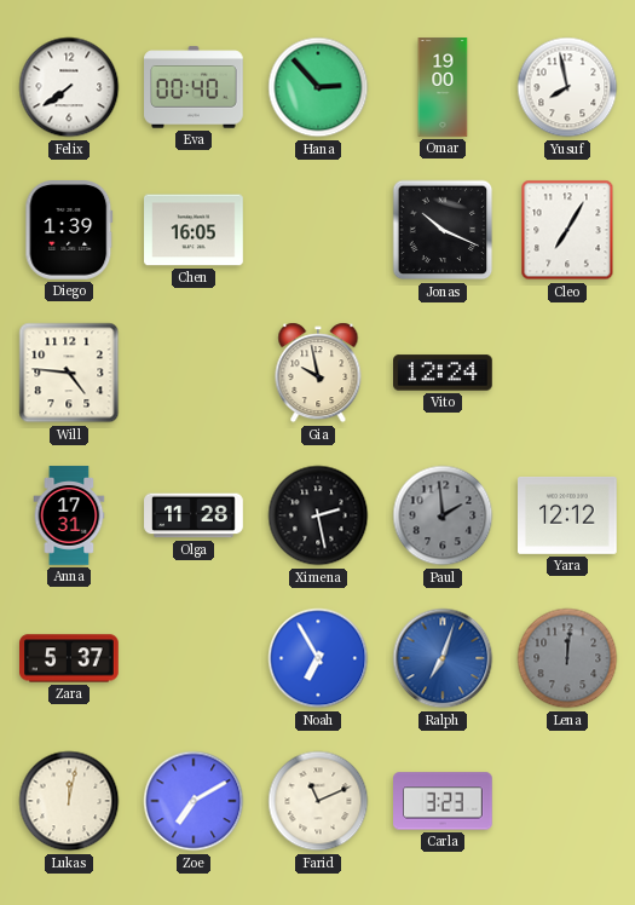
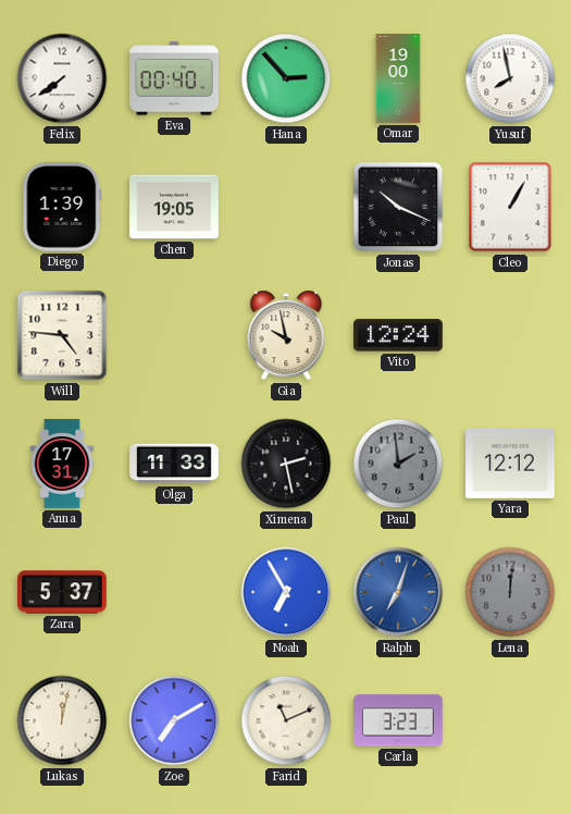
Chen: 16:05 -> 19:05
Cleo: 7:05 -> 1:05
Olga: 11:28 -> 11:33
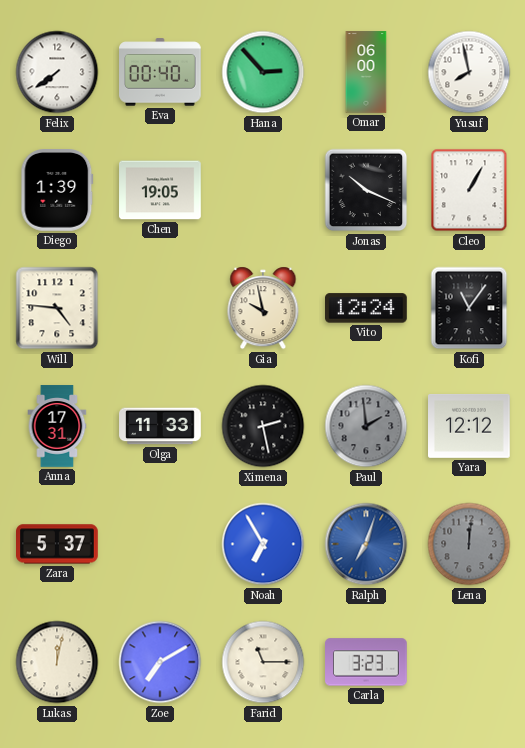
Omar: 19:00 -> 06:00
Kofi: none -> 11:06
Farid: 11:11 -> 11:15
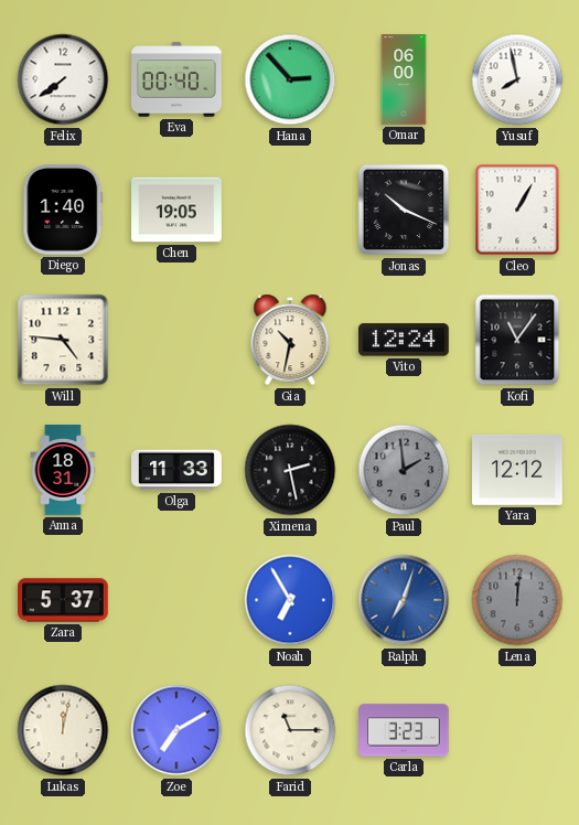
Diego: 1:39 -> 1:40
Gia: 9:58 -> 10:32
Anna: 17:31 -> 18:31
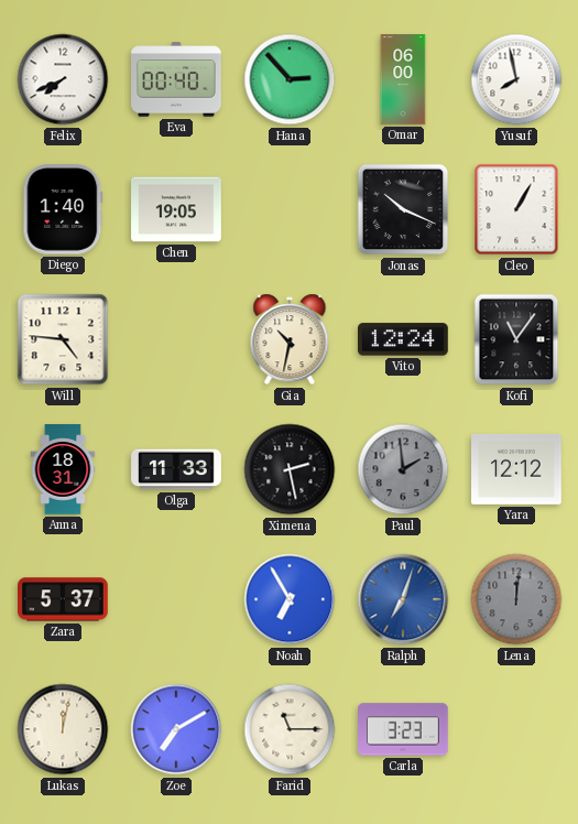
Felix: 7:39 -> 7:41
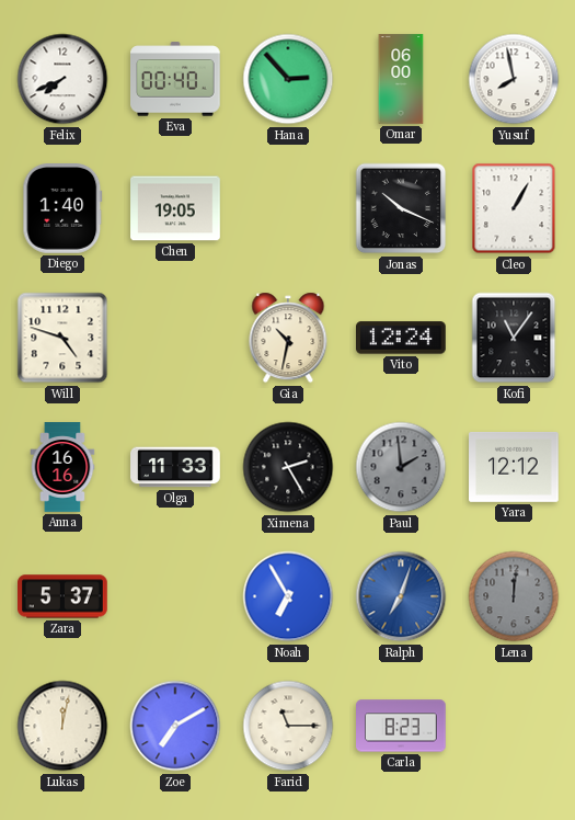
Will: 4:46 -> 4:48
Anna: 18:31 -> 16:16
Ximena: 2:28 -> 2:25
Carla: 3:23 -> 8:23
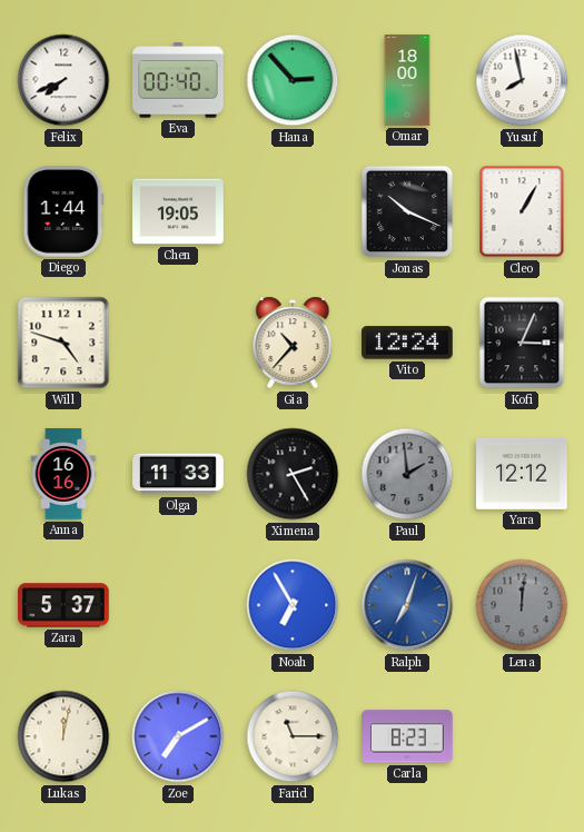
Omar: 06:00 -> 18:00
Diego: 1:40 -> 1:44
Gia: 10:32 -> 10:37
Kofi: 11:06 -> 3:04
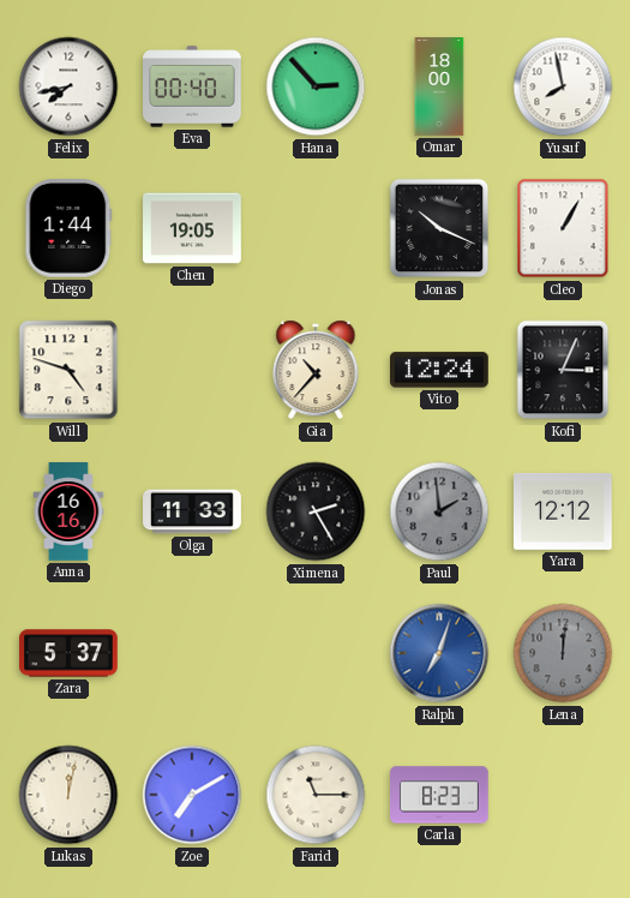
Felix: 7:41 -> 7:43
Noah: 6:55 -> none
